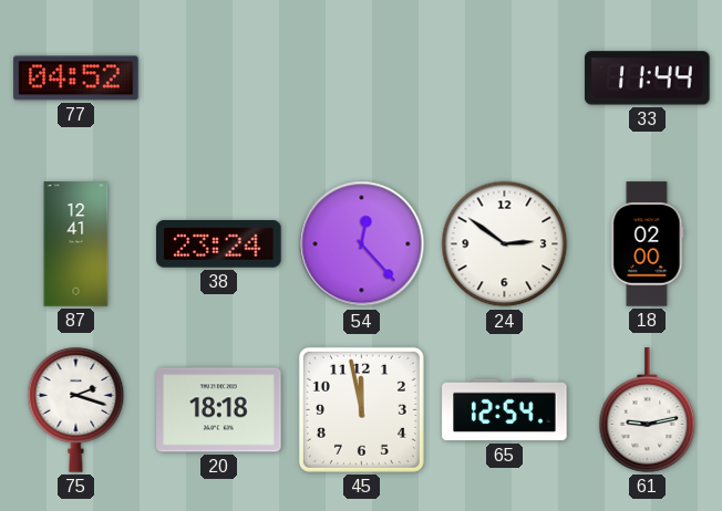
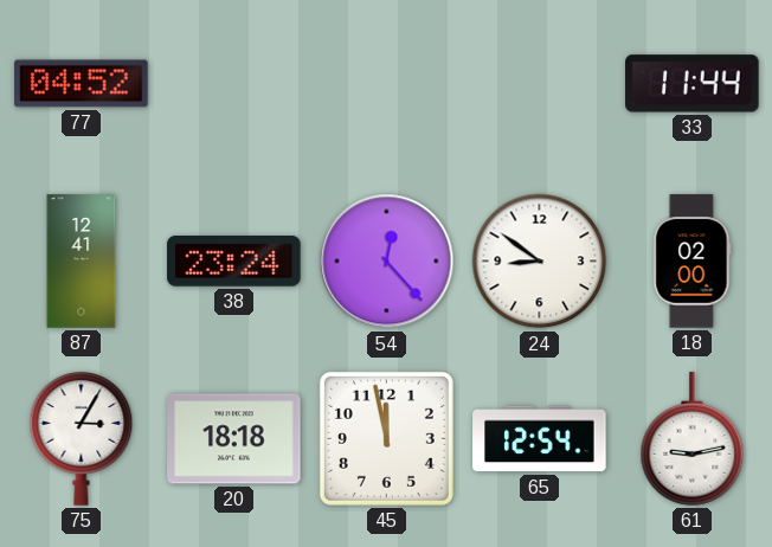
24: 2:51 -> 8:51
75: 2:18 -> 3:05
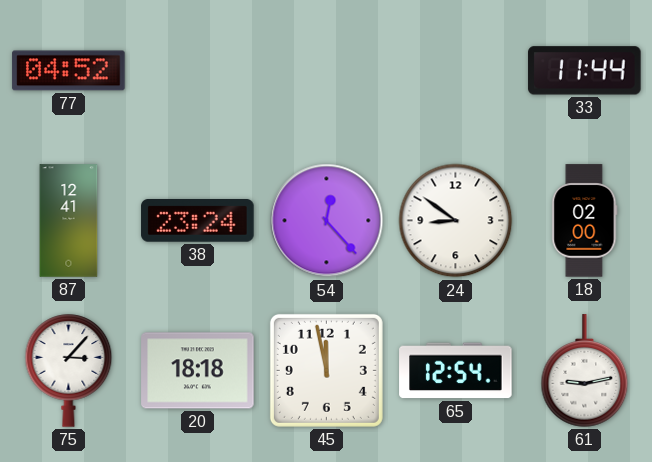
75: 3:05 -> 3:07
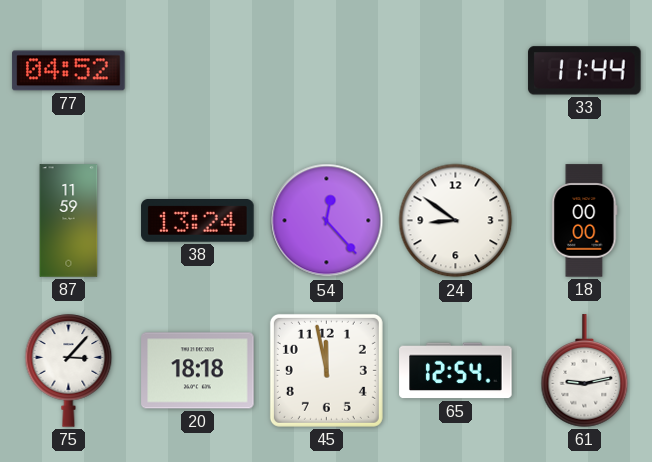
87: 12:41 -> 11:59
38: 23:24 -> 13:24
18: 02:00 -> 00:00
